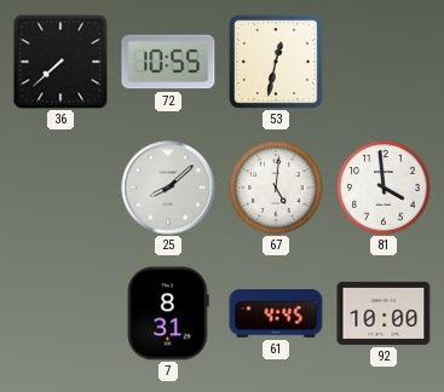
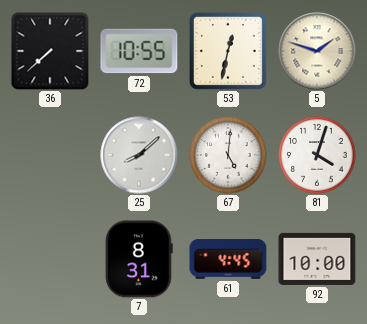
5: none -> 1:48
81: 3:59 -> 4:03
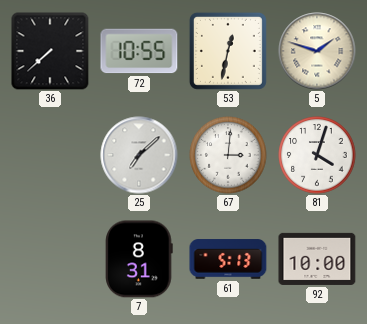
25: 8:08 -> 7:08
67: 5:01 -> 3:01
61: 4:45 -> 5:13
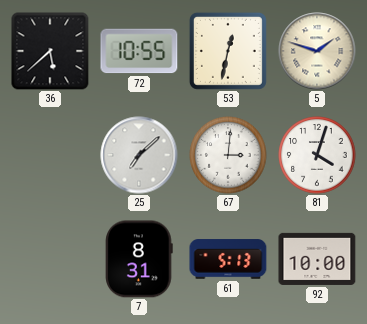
36: 7:38 -> 5:38
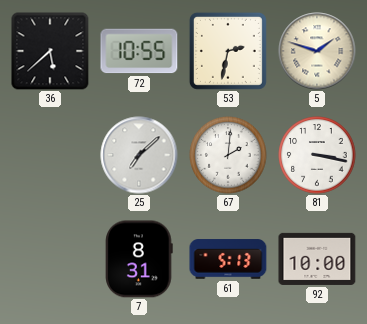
53: 12:32 -> 2:32
67: 3:01 -> 2:01
81: 4:03 -> 3:17
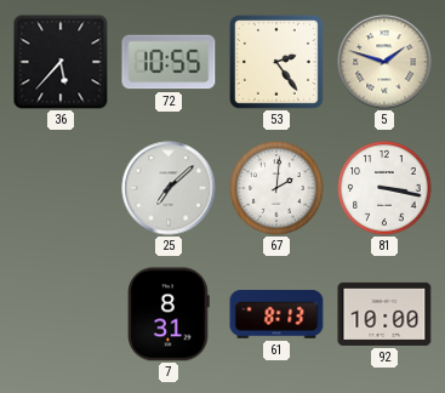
36: 5:38 -> 5:37
53: 2:32 -> 2:24
61: 5:13 -> 8:13
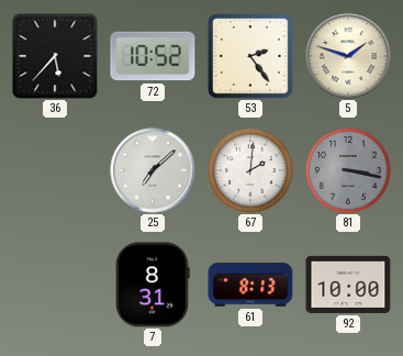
72: 10:55 -> 10:52
81 dial: white -> grey
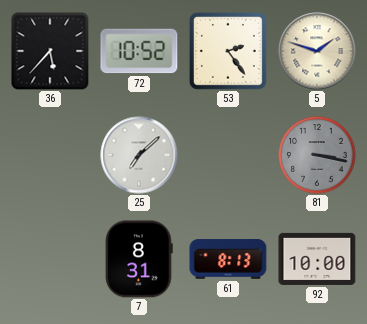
67: 2:01 -> none
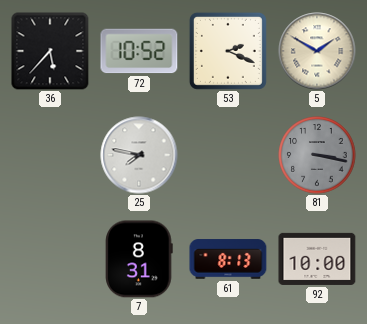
53: 2:24 -> 2:19
5: 1:48 -> 1:50
25: 7:08 -> 7:47
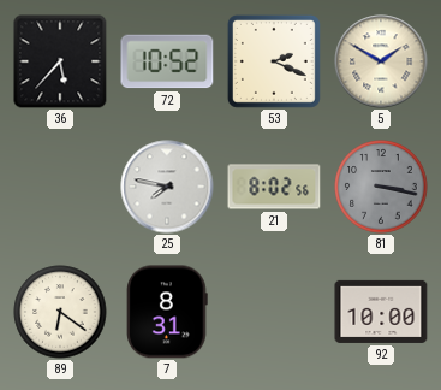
21: none -> 8:02
89: none -> 6:21
61: 8:13 -> none
